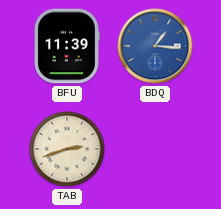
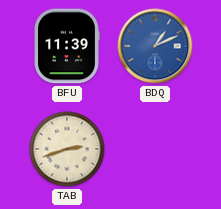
BDQ: 1:16 -> 1:11
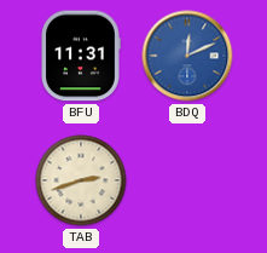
BFU: 11:39 -> 11:31
BDQ: 1:11 -> 12:11
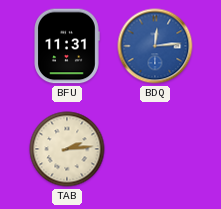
BDQ: 12:11 -> 12:14
TAB: 2:42 -> 2:14
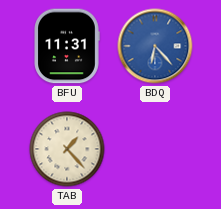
BDQ: 12:14 -> 6:23
TAB: 2:14 -> 1:23
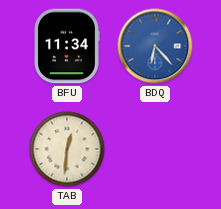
BFU: 11:31 -> 11:34
TAB: 1:23 -> 12:31
